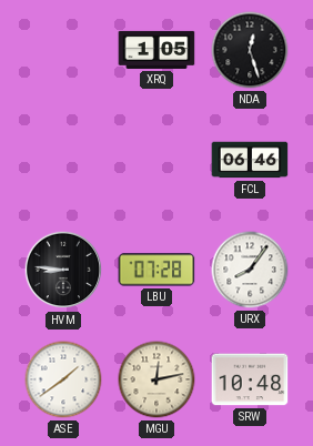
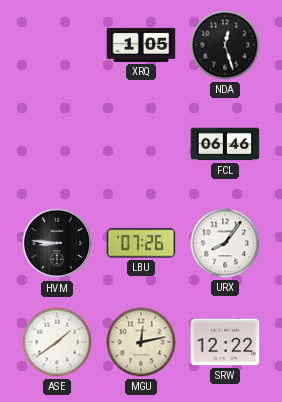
LBU: 07:28 -> 07:26
SRW: 10:48 -> 12:22
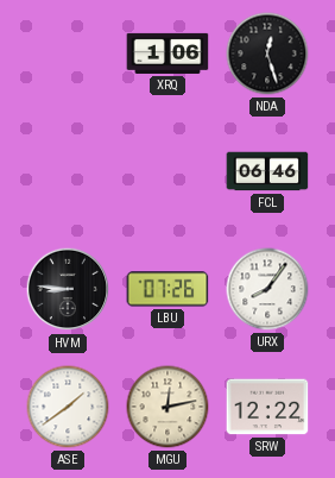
XRQ: 1:05 -> 1:06
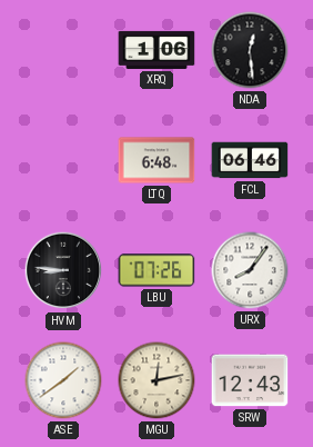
NDA: 12:27 -> 12:29
LTQ: none -> 6:48
SRW: 12:22 -> 12:43
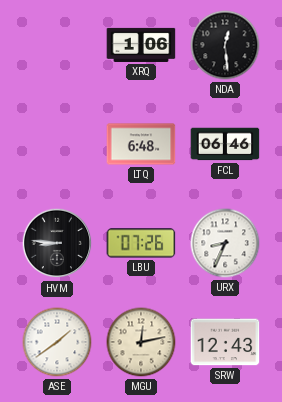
URX: 8:06 -> 8:34
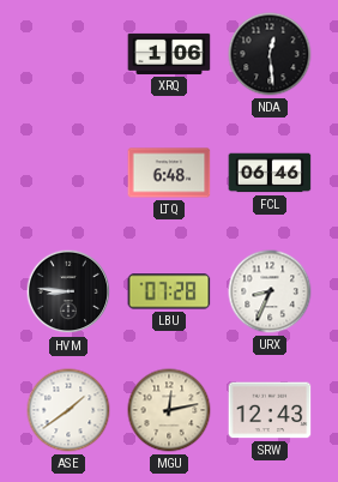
LBU: 07:26 -> 07:28
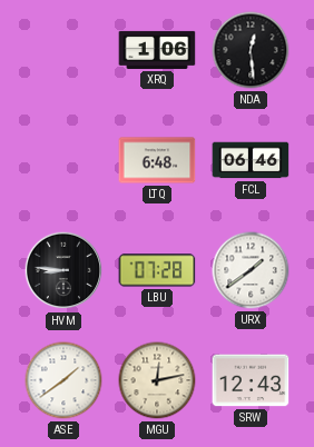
URX: 8:34 -> 1:39
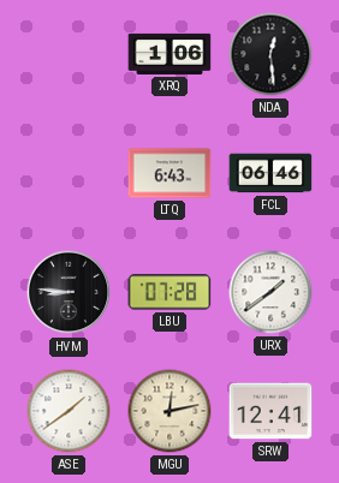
LTQ: 6:48 -> 6:43
SRW: 12:43 -> 12:41
